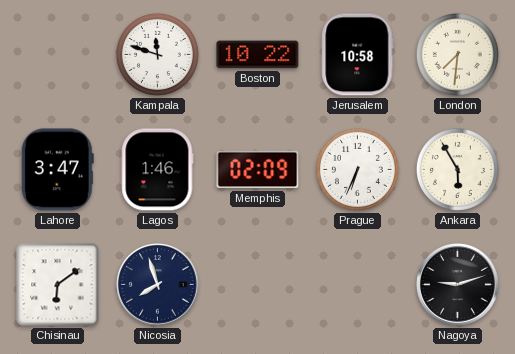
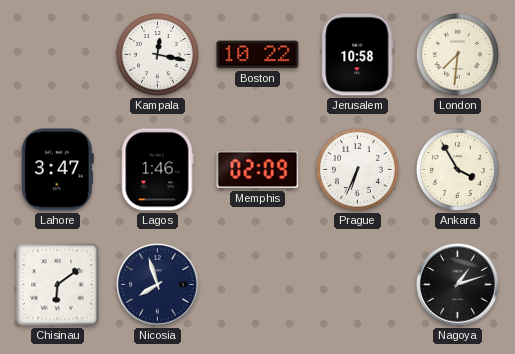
Kampala: 11:48 -> 12:17
Ankara: 5:55 -> 3:55
Nagoya: 9:12 -> 1:12
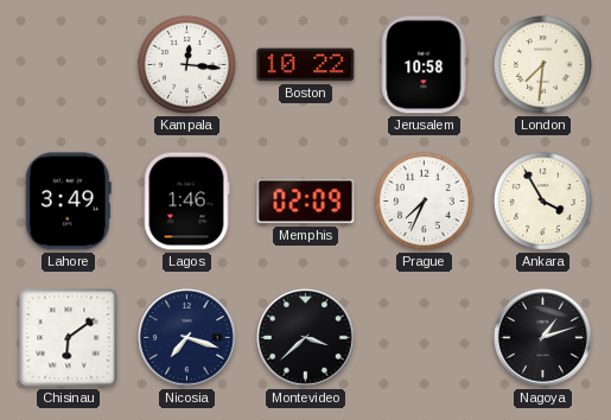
Kampala: 12:17 -> 12:16
Lahore: 3:47 -> 3:49
Prague: 6:34 -> 7:34
Nicosia: 7:57 -> 7:18
Montevideo: none -> 3:38
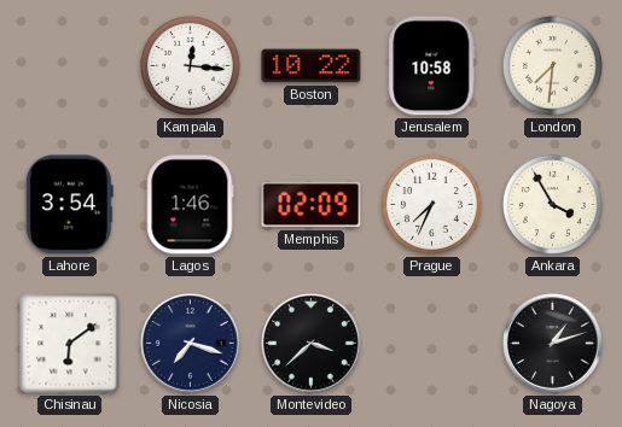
Lahore: 3:49 -> 3:54
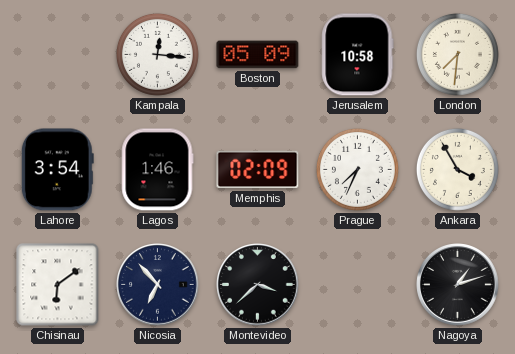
Boston: 10:22 -> 05:09
Nicosia: 7:18 -> 6:53
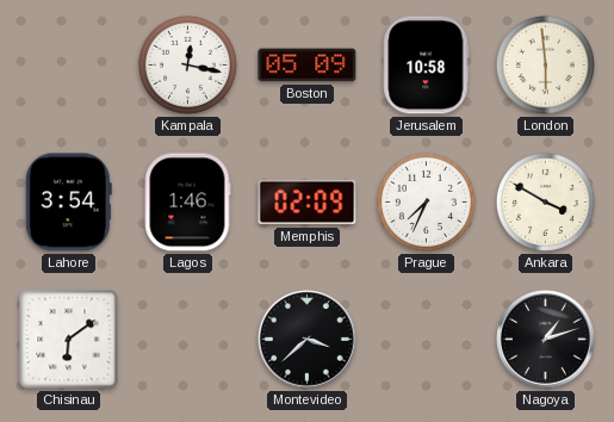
Kampala: 12:16 -> 12:17
London: 7:31 -> 5:59
Ankara: 3:55 -> 3:50
Nicosia: 6:53 -> none
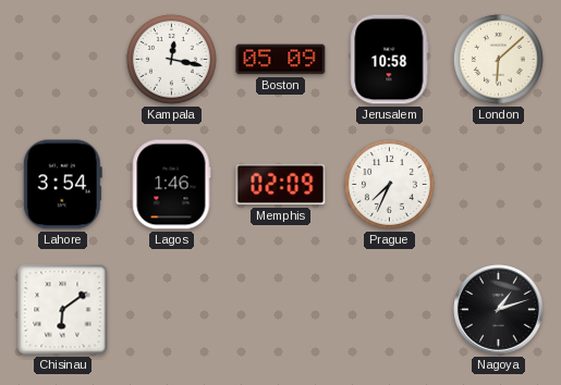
London: 5:59 -> 6:08
Ankara: 3:50 -> none
Montevideo: 3:38 -> none
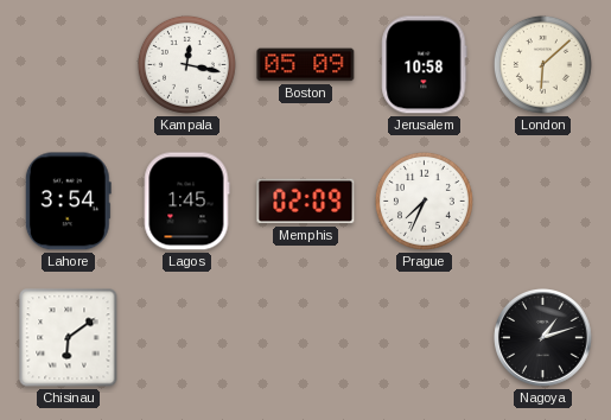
Lagos: 1:46 -> 1:45
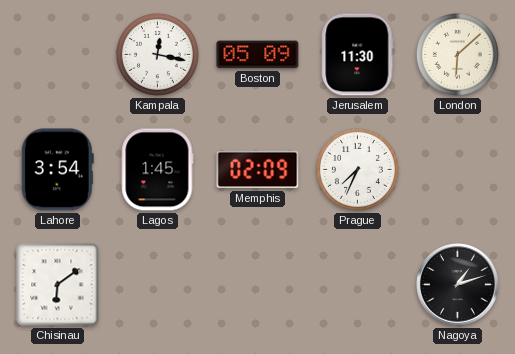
Jerusalem: 10:58 -> 11:30
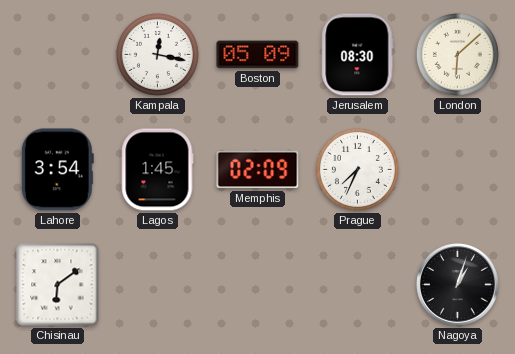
Jerusalem: 11:30 -> 08:30
Nagoya: 1:12 -> 1:03
